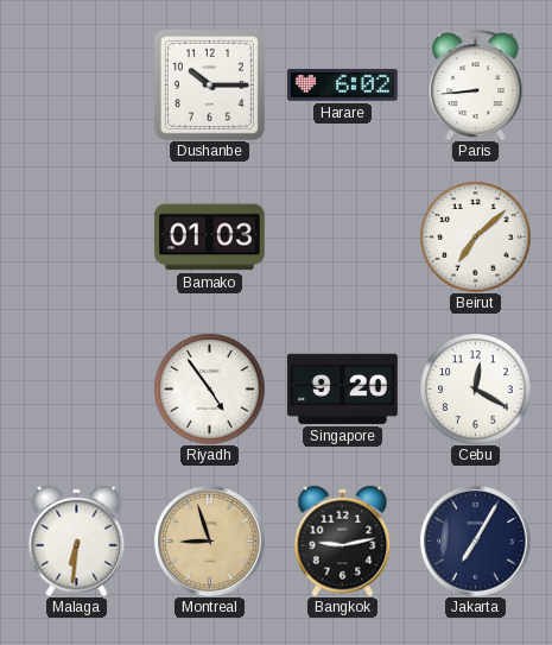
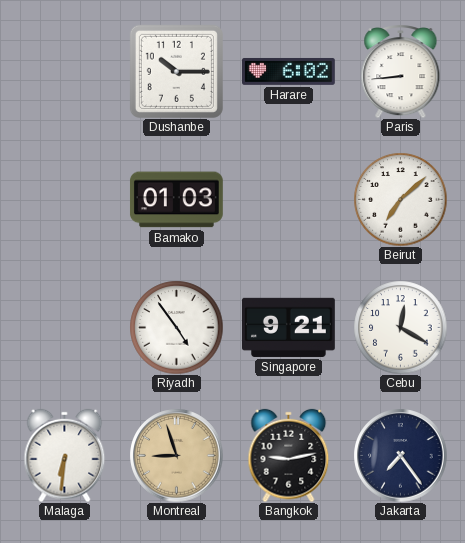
Singapore: 9:20 -> 9:21
Jakarta: 7:05 -> 7:24
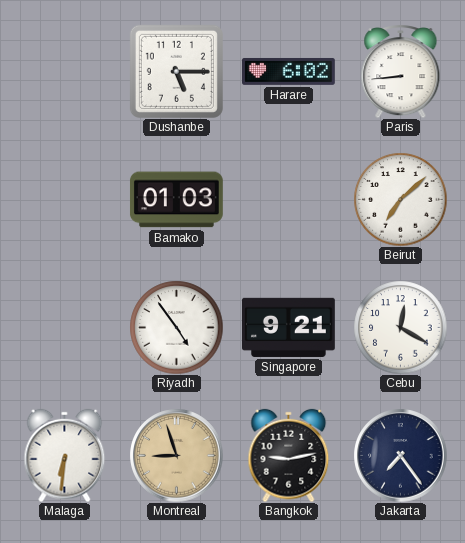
Dushanbe: 10:15 -> 5:15
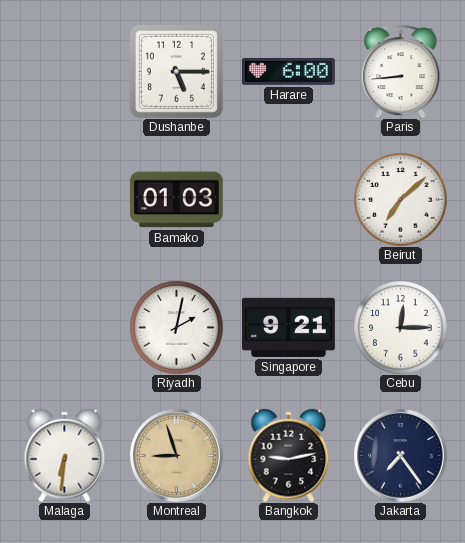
Harare: 6:02 -> 6:00
Riyadh: 4:54 -> 2:02
Cebu: 12:20 -> 12:15
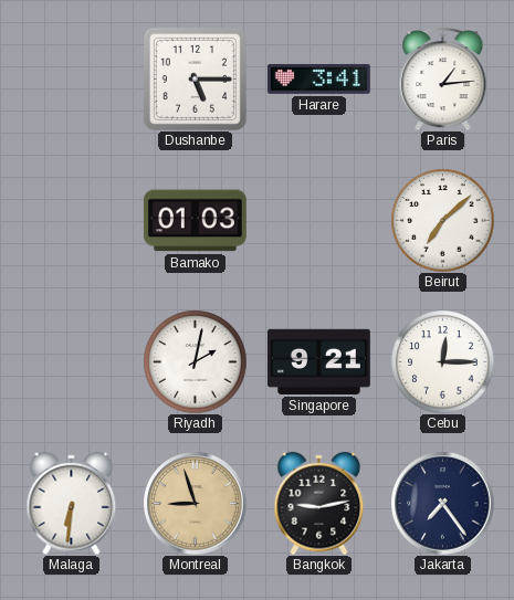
Harare: 6:00 -> 3:41
Paris: 8:44 -> 1:14
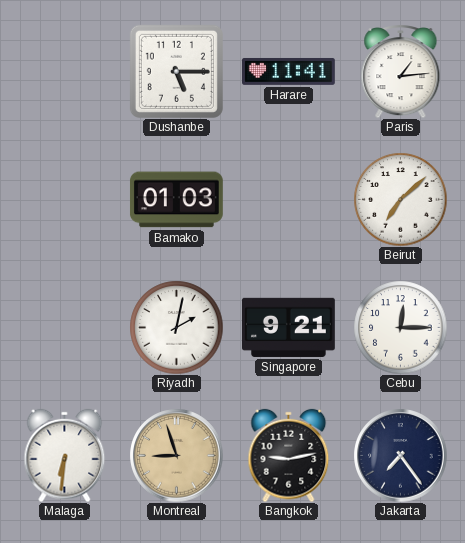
Harare: 3:41 -> 11:41
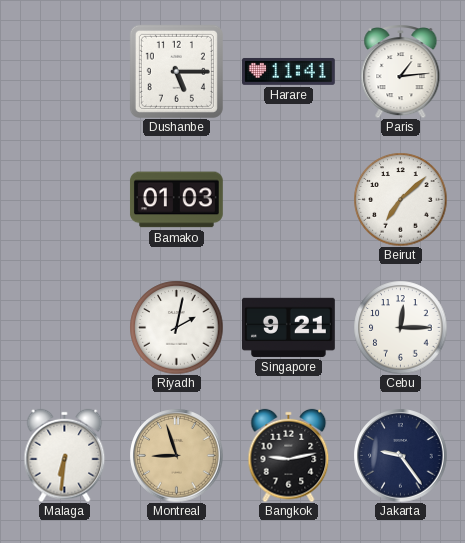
Jakarta: 7:24 -> 9:24
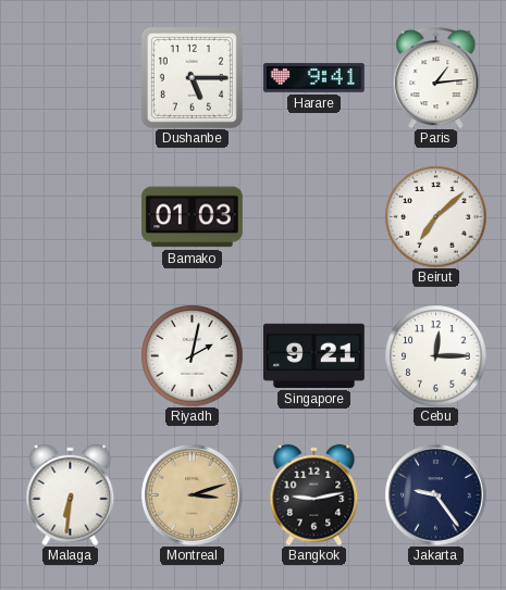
Harare: 11:41 -> 9:41
Montreal: 8:57 -> 3:12
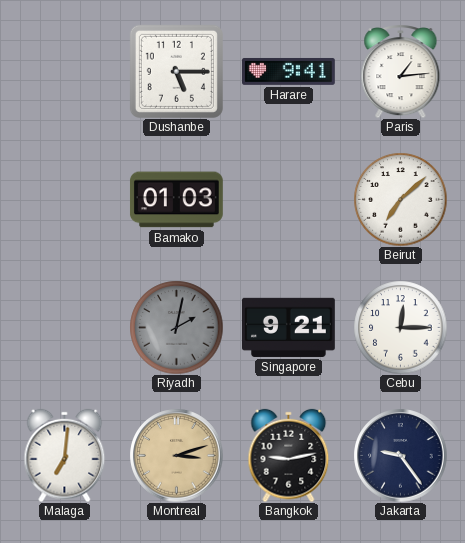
Riyadh dial: white -> grey
Malaga: 6:31 -> 7:01
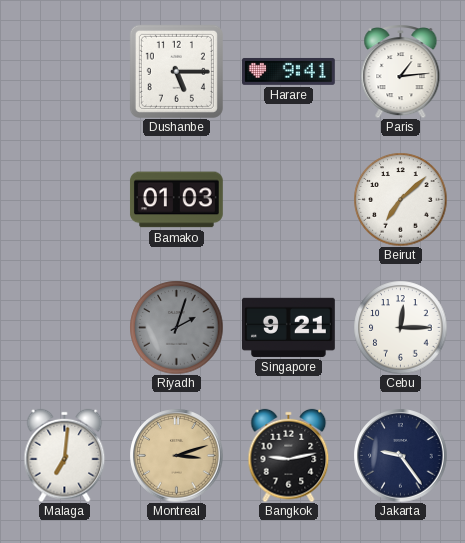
Riyadh: 2:02 -> 2:03
